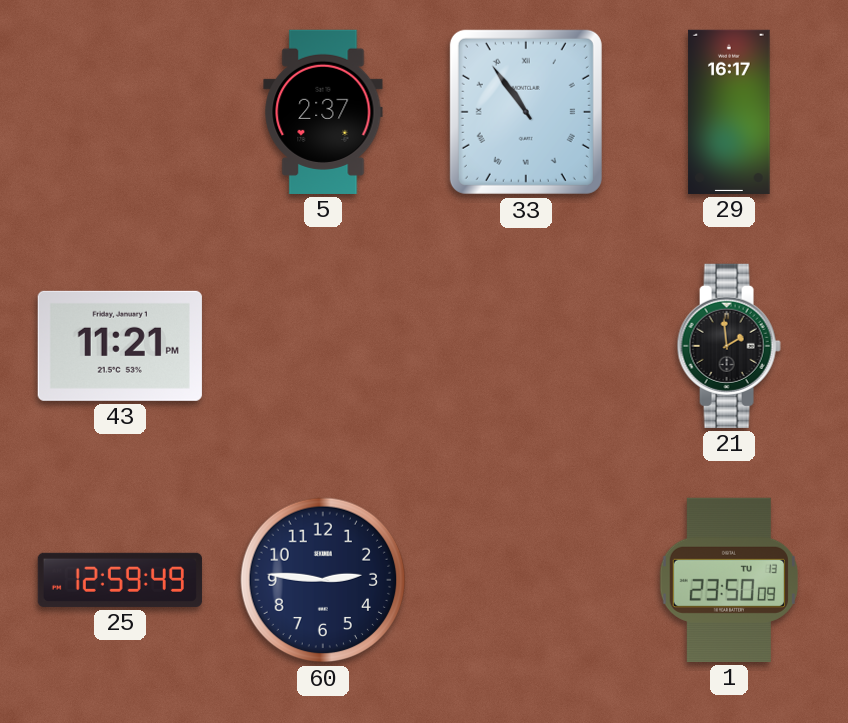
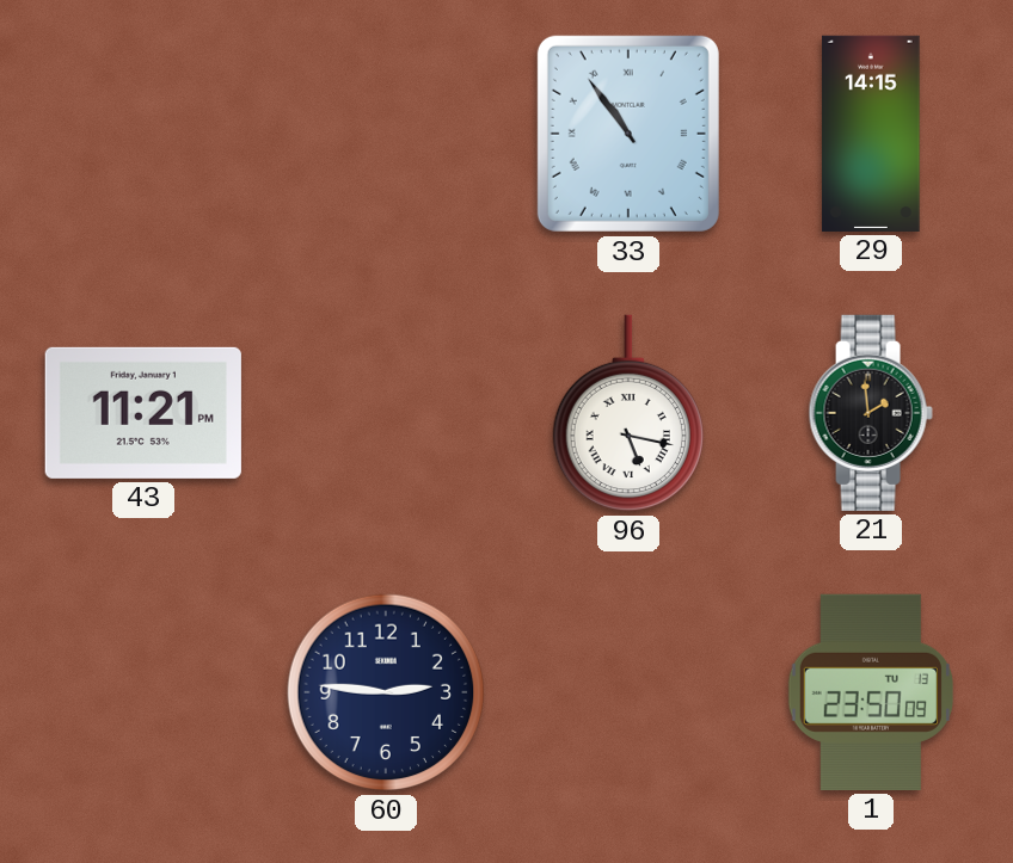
5: 2:37 -> none
29: 16:17 -> 14:15
96: none -> 5:17
25: 12:59 -> none
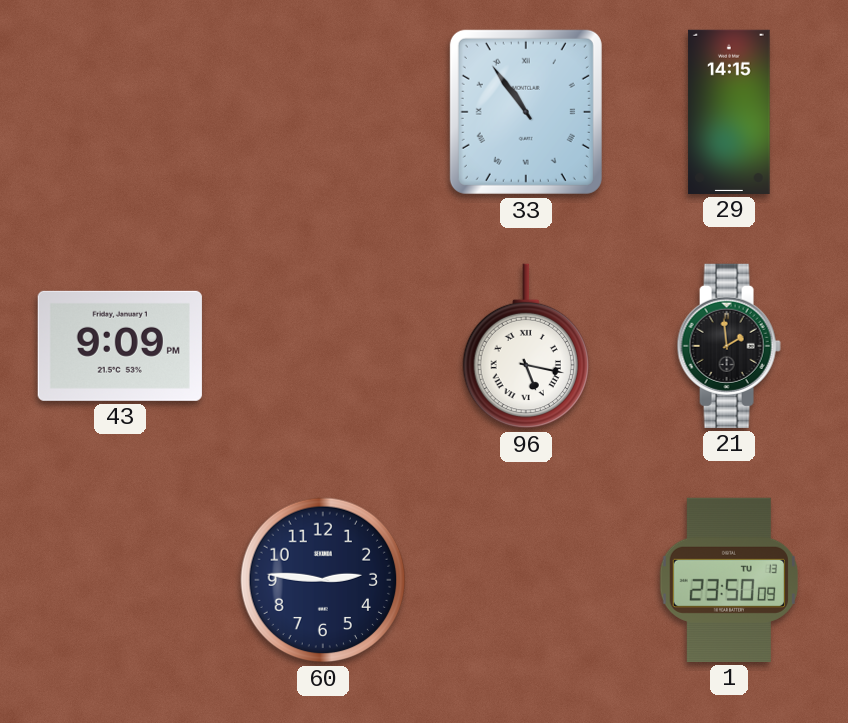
43: 11:21 -> 9:09
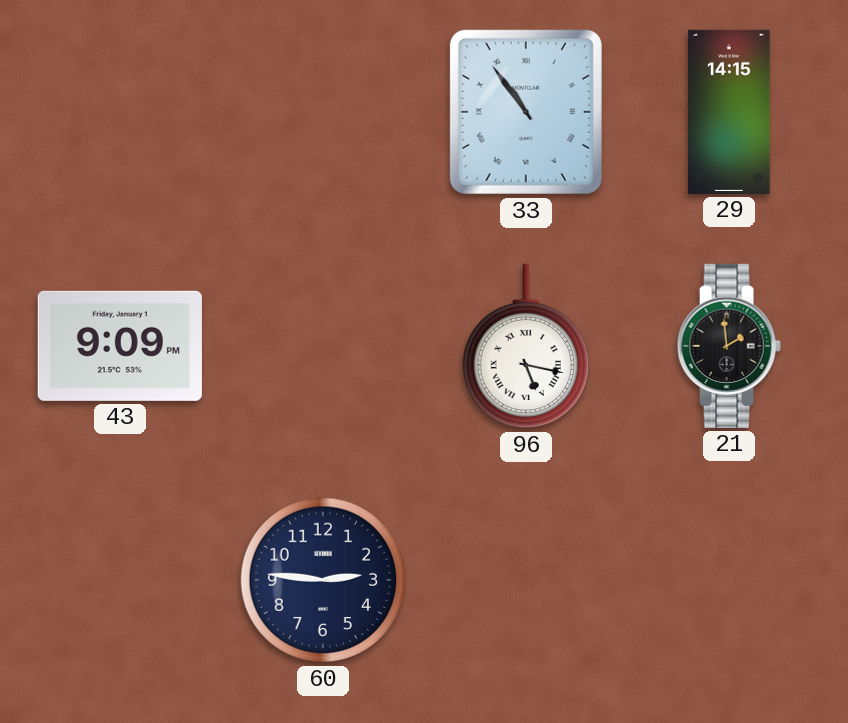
1: 23:50 -> none
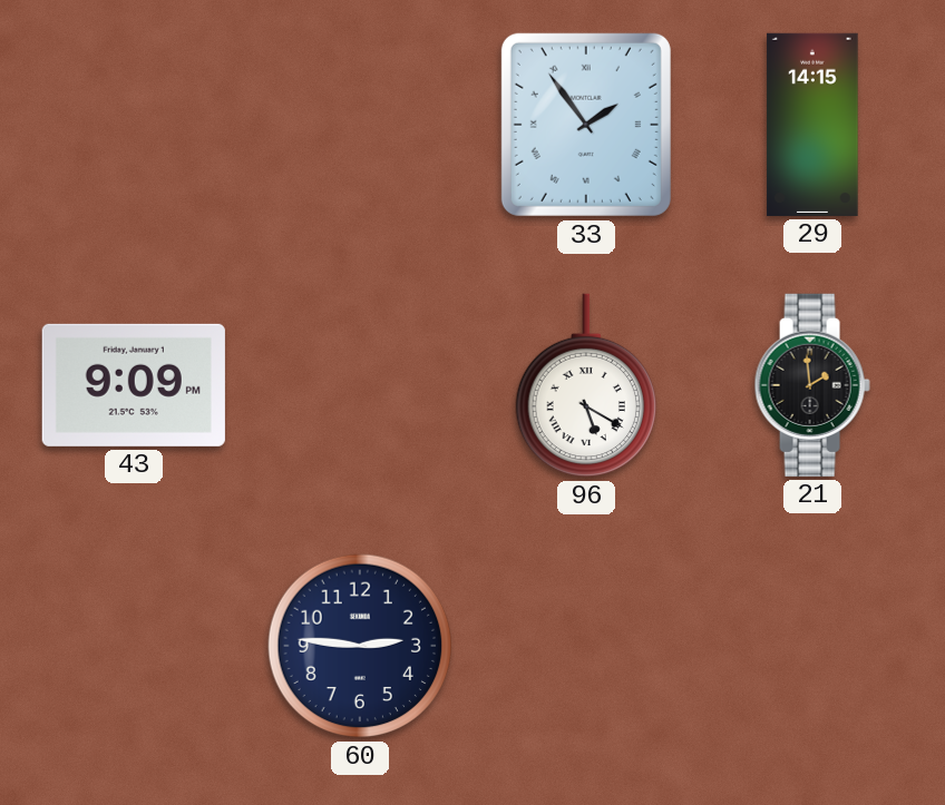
33: 10:54 -> 1:54
96: 5:17 -> 5:20
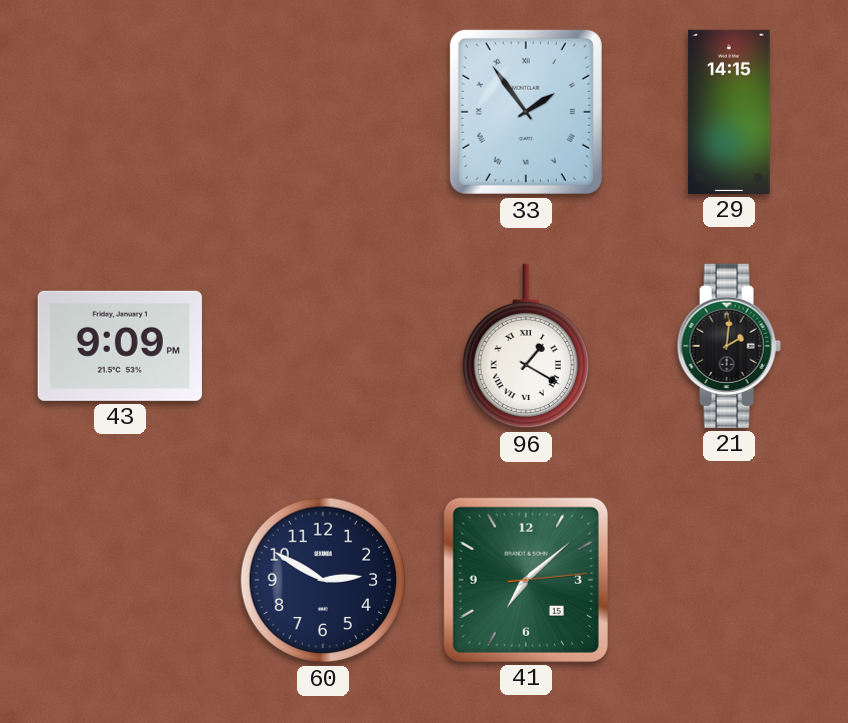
96: 5:20 -> 1:20
21: 1:59 -> 2:01
60: 2:46 -> 2:50
41: none -> 7:08
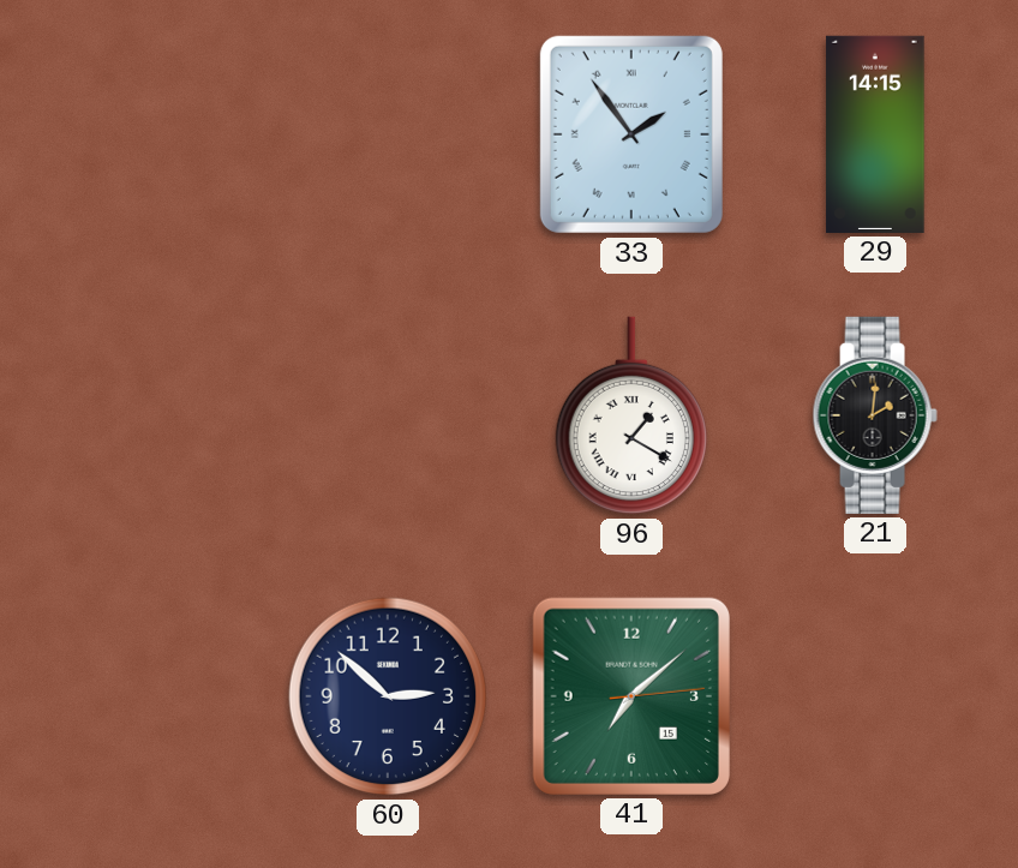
43: 9:09 -> none
60: 2:50 -> 2:52
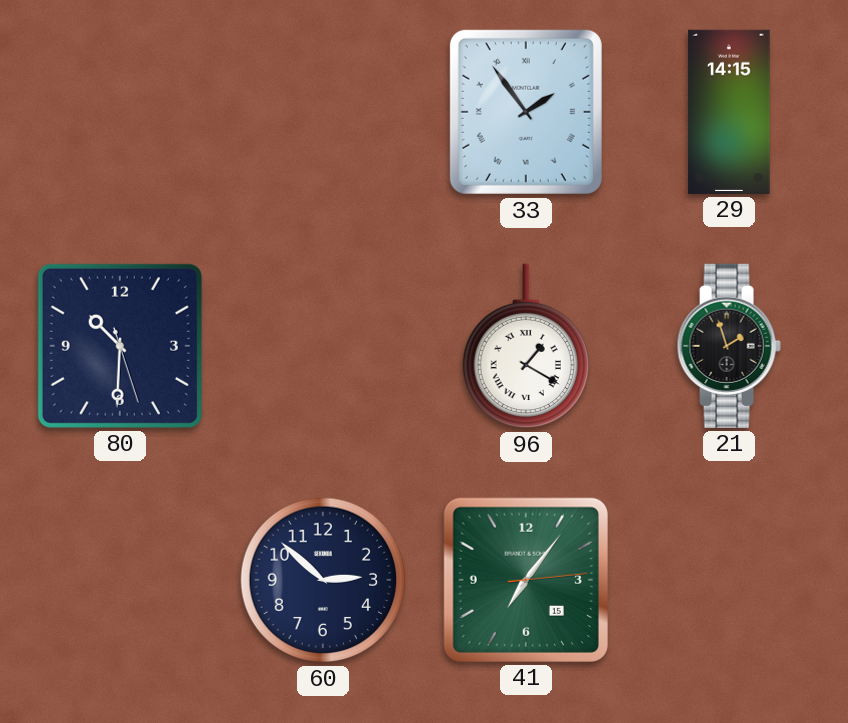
80: none -> 10:30
21: 2:01 -> 1:57
41: 7:08 -> 7:06
